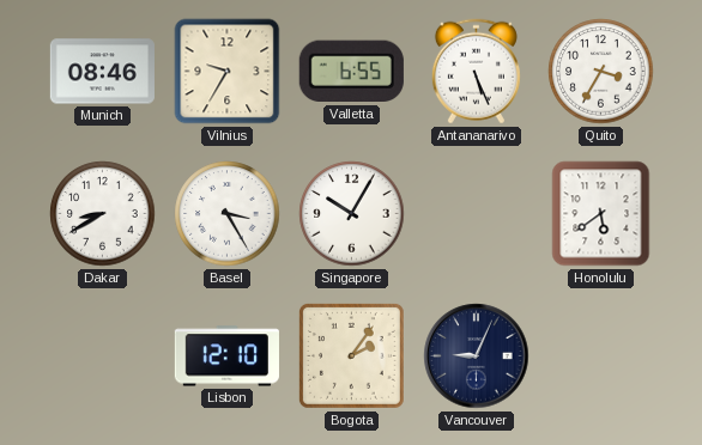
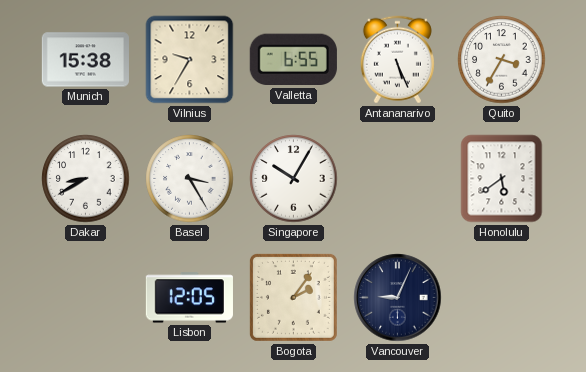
Munich: 08:46 -> 15:38
Lisbon: 12:10 -> 12:05
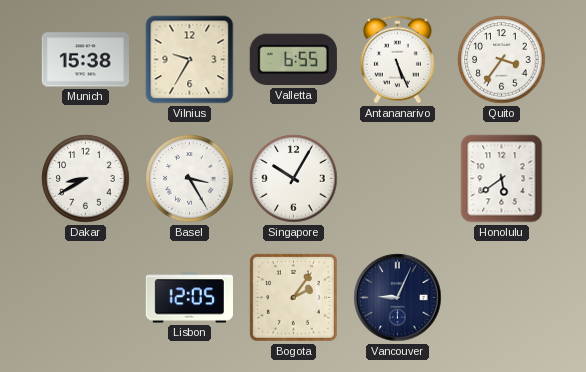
Quito: 3:35 -> 3:36
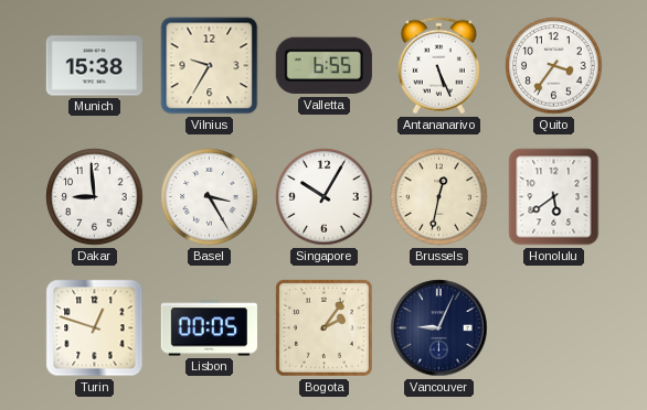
Dakar: 8:40 -> 8:59
Brussels: none -> 12:32
Turin: none -> 12:48
Lisbon: 12:05 -> 00:05
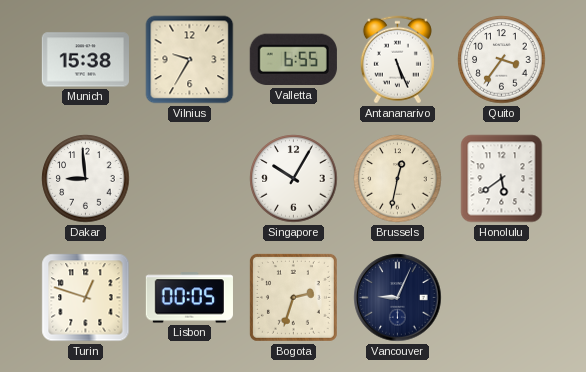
Basel: 3:25 -> none
Bogota: 2:06 -> 2:33
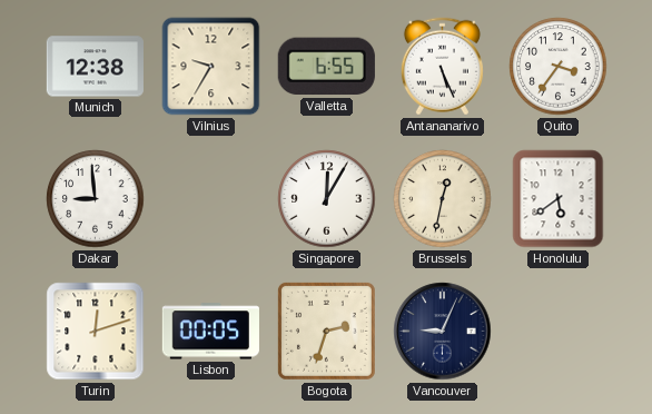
Munich: 15:38 -> 12:38
Singapore: 10:05 -> 12:05
Turin: 12:48 -> 12:12
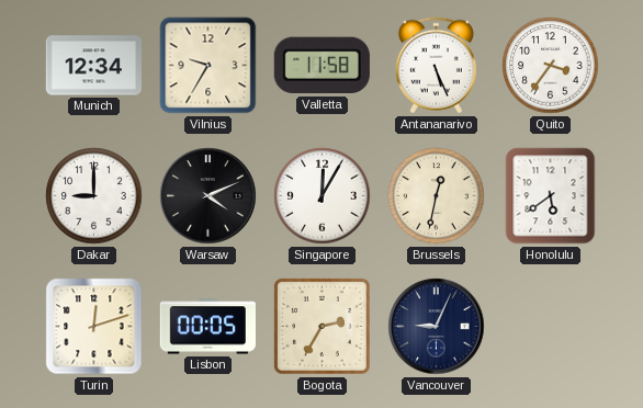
Munich: 12:38 -> 12:34
Valletta: 6:55 -> 11:58
Dakar: 8:59 -> 9:00
Warsaw: none -> 4:11
Bogota: 2:33 -> 2:35
